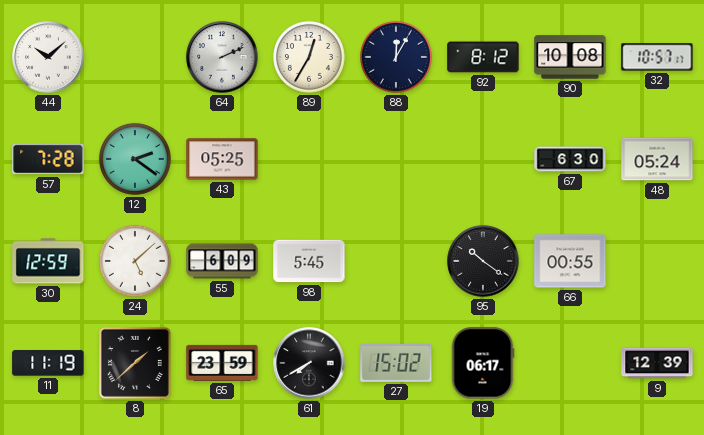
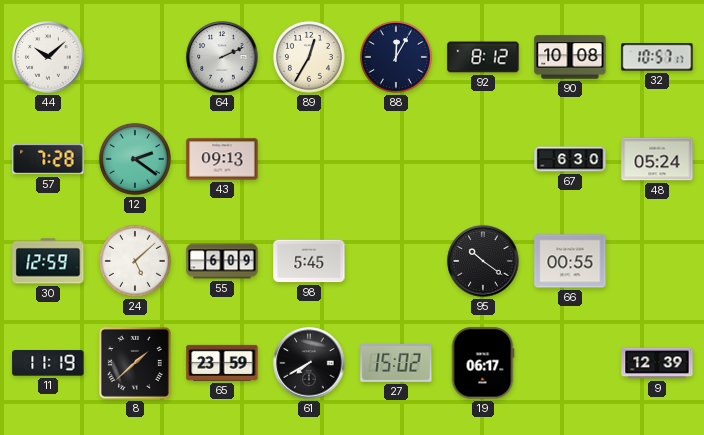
43: 05:25 -> 09:13
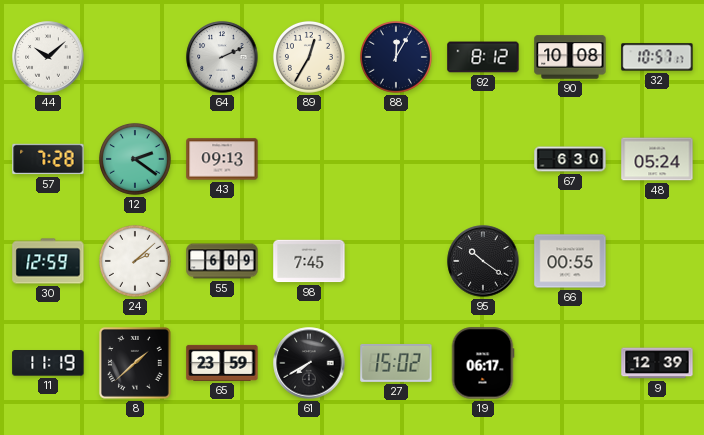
24: 5:08 -> 2:08
98: 5:45 -> 7:45
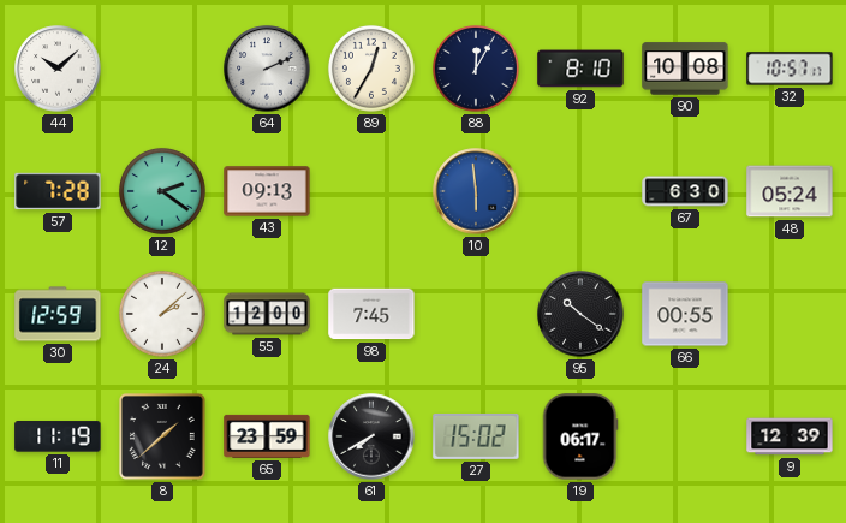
92: 8:12 -> 8:10
10: none -> 5:59
55: 6:09 -> 12:00
